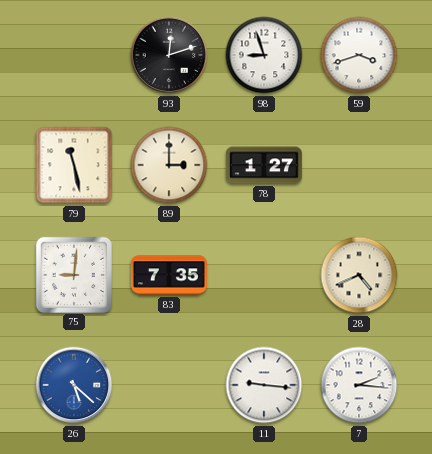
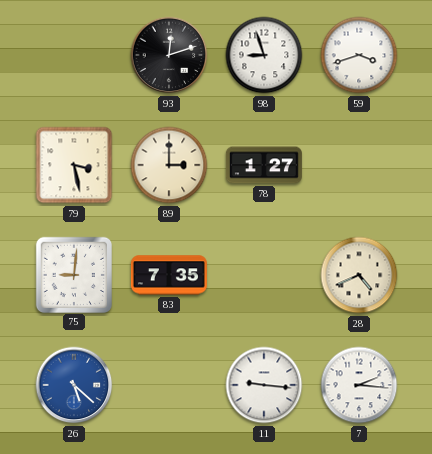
79: 11:28 -> 3:28
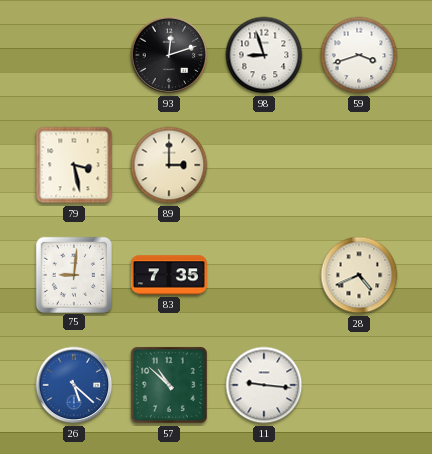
78: 1:27 -> none
57: none -> 10:52
7: 2:16 -> none
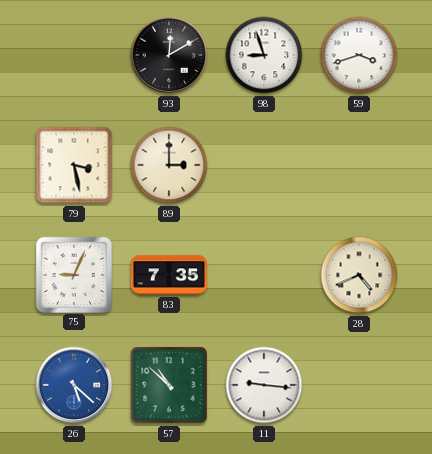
93: 12:12 -> 12:10
75: 9:01 -> 9:04
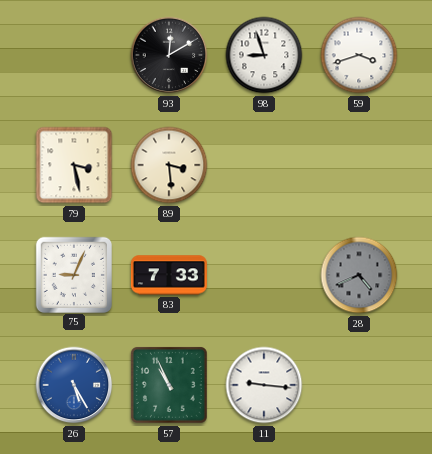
89: 3:00 -> 3:29
83: 7:35 -> 7:33
28 dial: cream -> grey
26: 5:22 -> 5:25
57: 10:52 -> 10:56
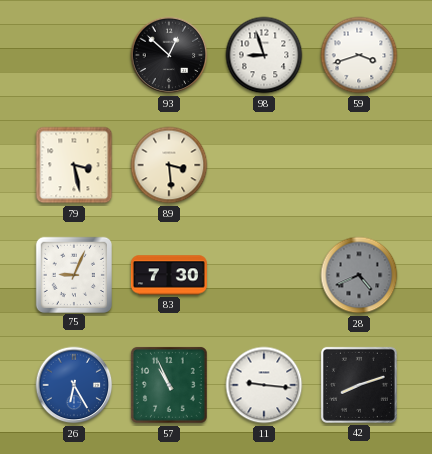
93: 12:10 -> 12:52
83: 7:33 -> 7:30
26: 5:25 -> 6:25
42: none -> 8:12
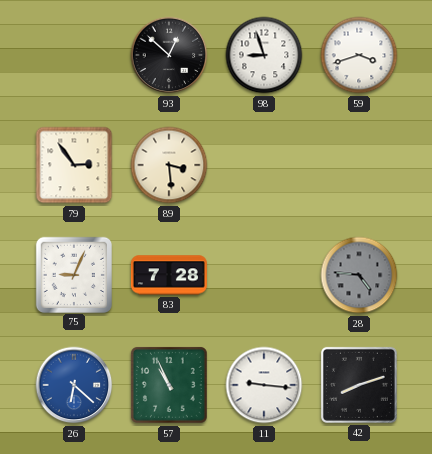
79: 3:28 -> 2:54
83: 7:30 -> 7:28
28: 4:41 -> 4:46
26: 6:25 -> 6:22
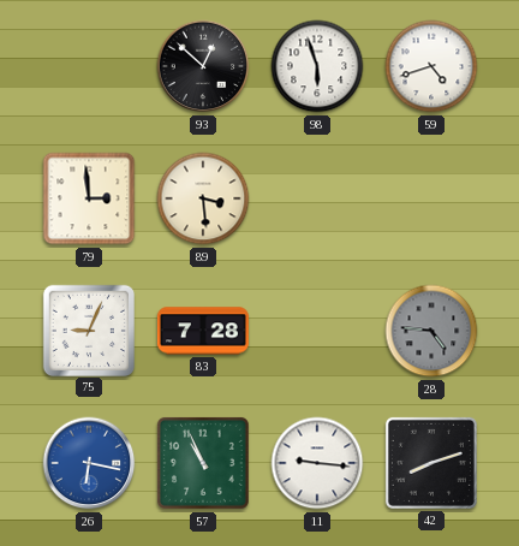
98: 8:57 -> 5:57
59: 3:42 -> 4:42
79: 2:54 -> 2:59
26: 6:22 -> 6:17
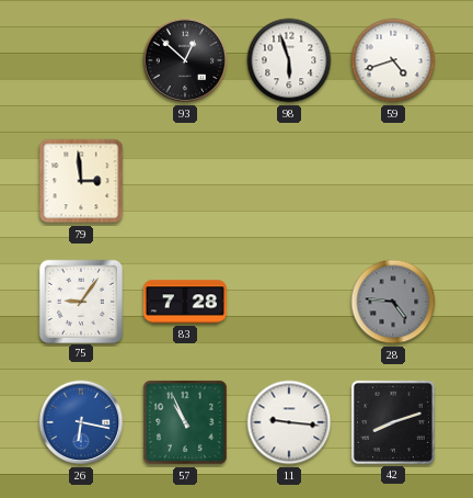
89: 3:29 -> none
75: 9:04 -> 9:06
